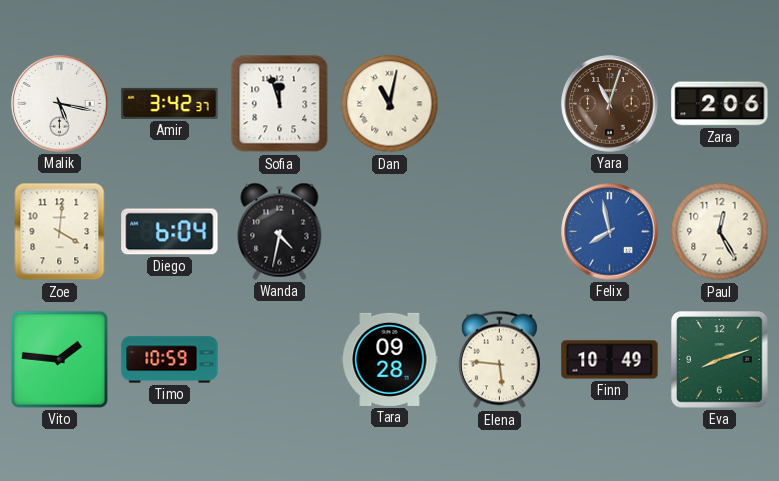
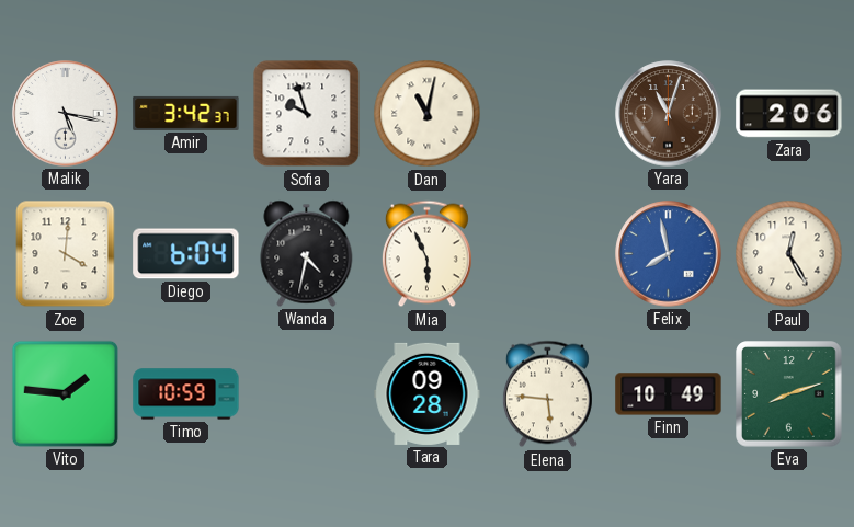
Sofia: 11:57 -> 9:57
Mia: none -> 5:56
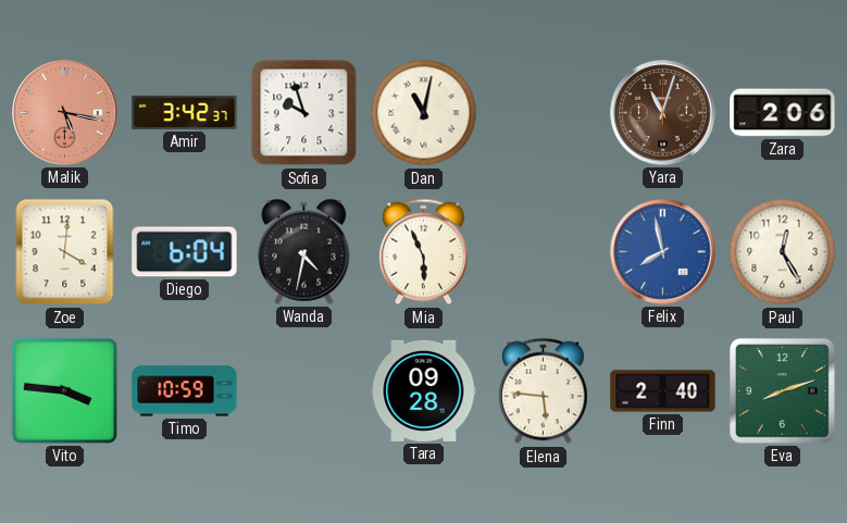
Malik dial: white -> salmon
Vito: 1:46 -> 3:46
Finn: 10:49 -> 2:40
